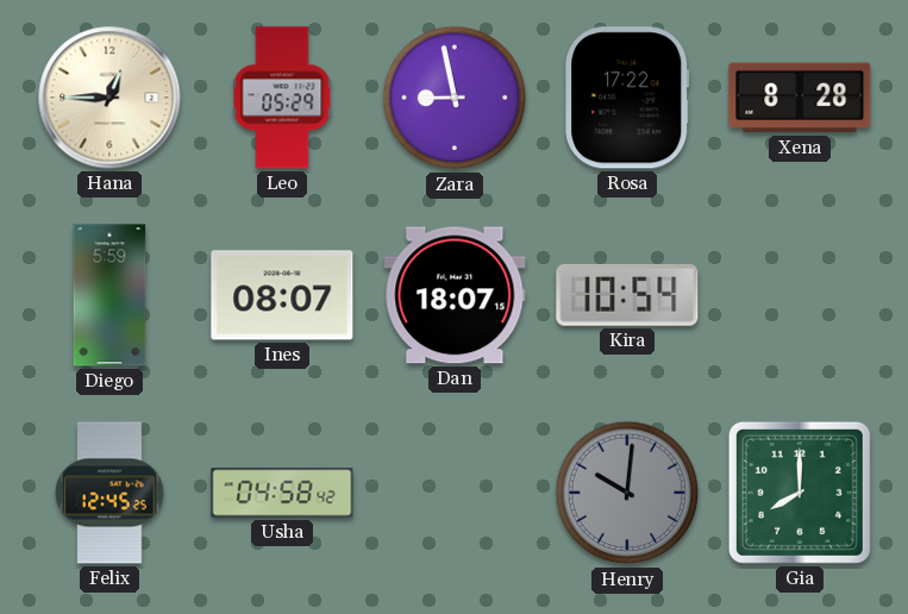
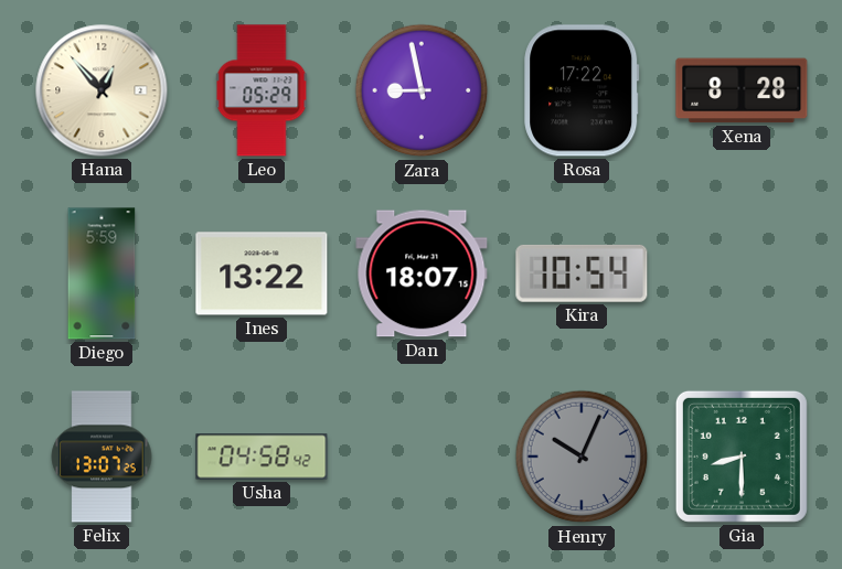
Hana: 12:45 -> 12:53
Ines: 08:07 -> 13:22
Felix: 12:45 -> 13:07
Henry: 10:01 -> 10:04
Gia: 8:00 -> 8:30
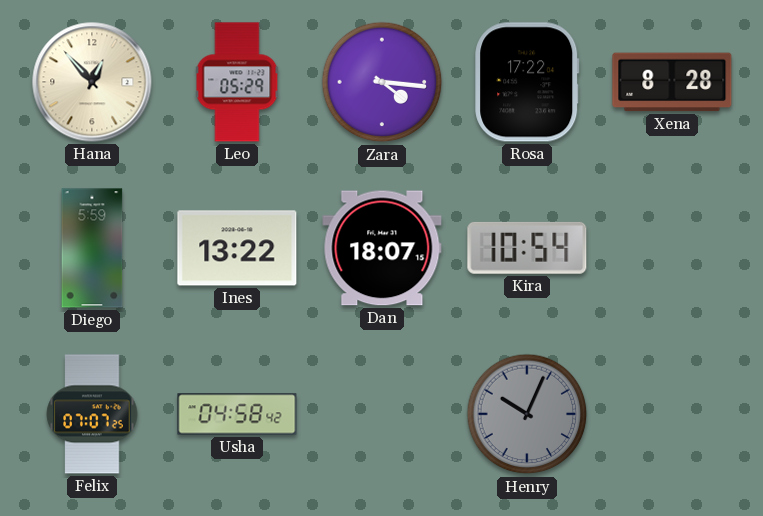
Zara: 8:58 -> 4:16
Felix: 13:07 -> 07:07
Gia: 8:30 -> none
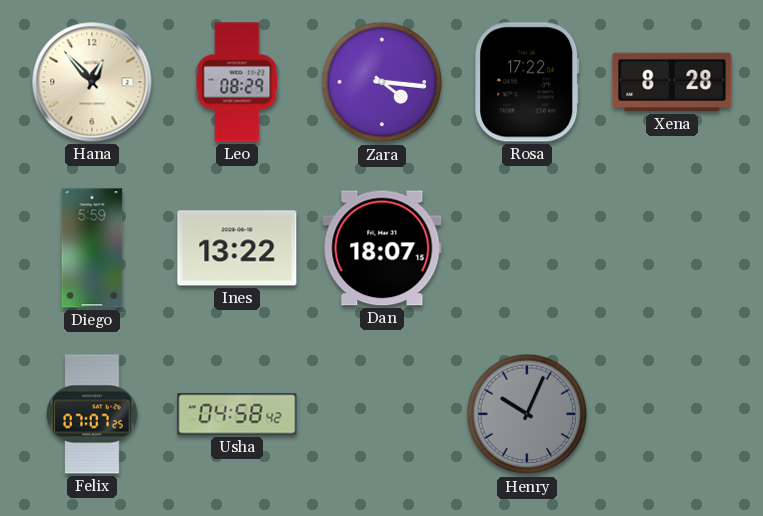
Leo: 05:29 -> 08:29
Kira: 10:54 -> none
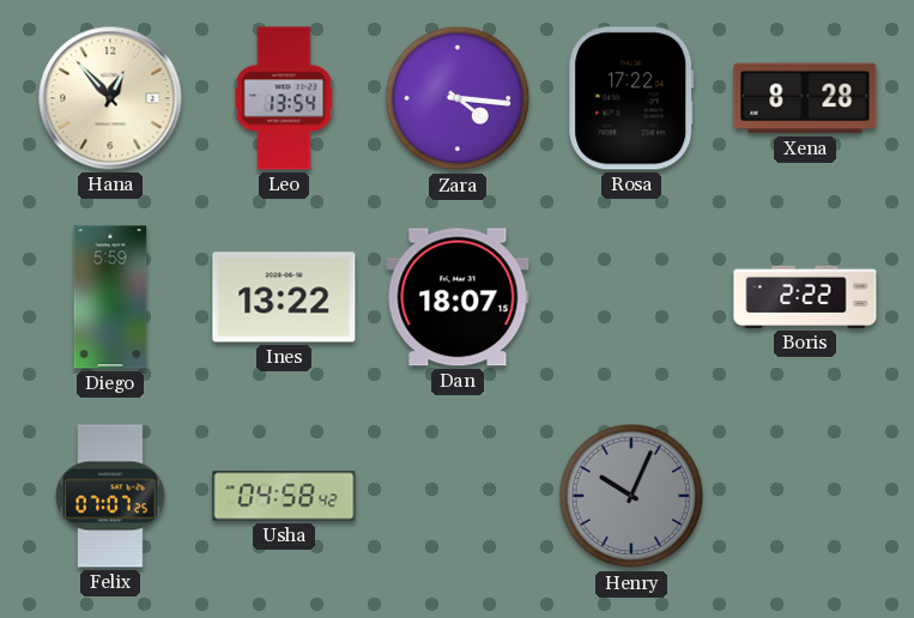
Leo: 08:29 -> 13:54
Boris: none -> 2:22
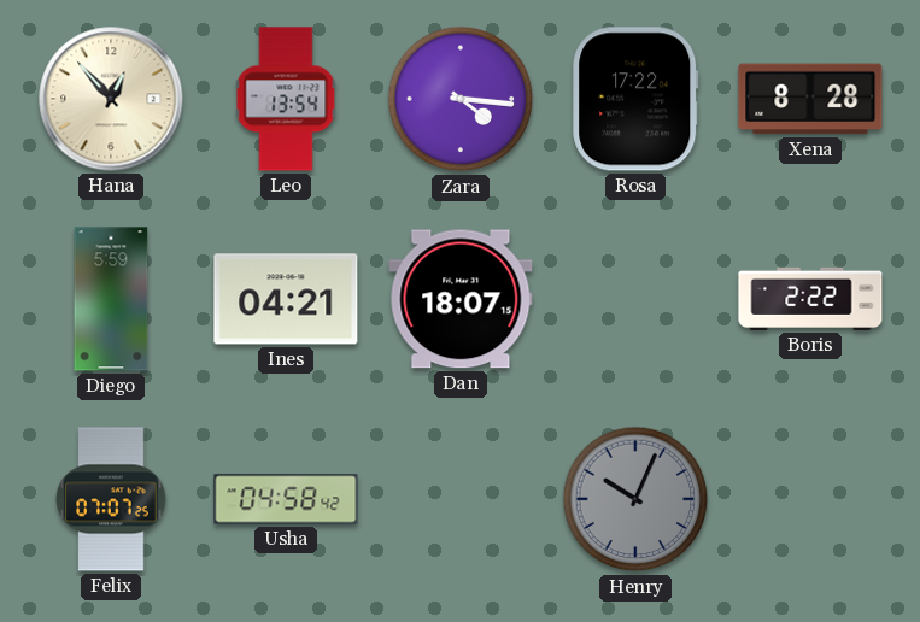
Ines: 13:22 -> 04:21
